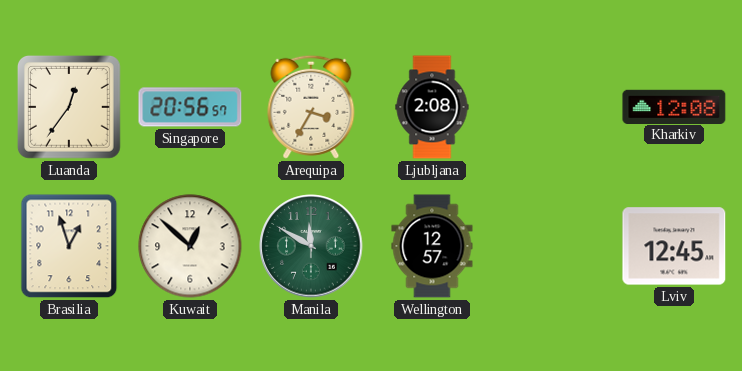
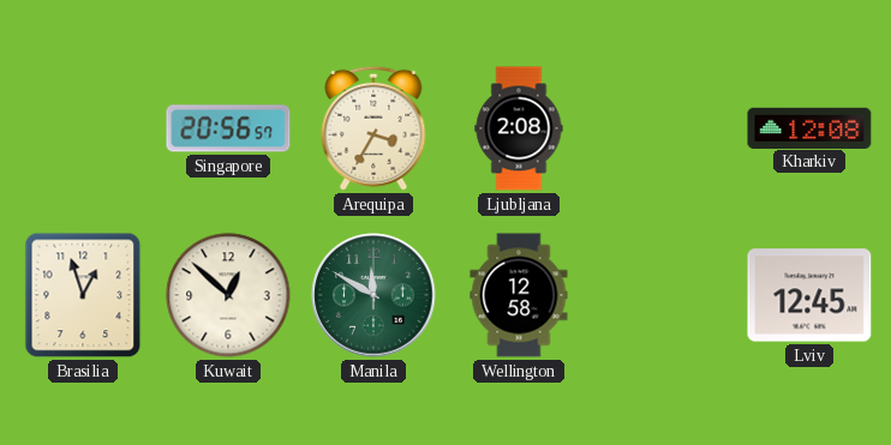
Luanda: 12:36 -> none
Wellington: 12:57 -> 12:58
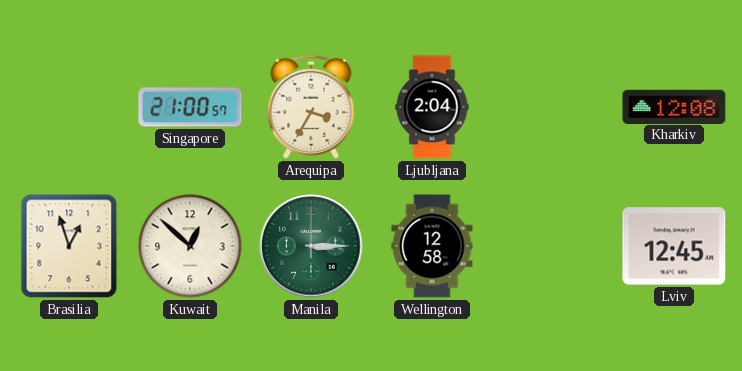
Singapore: 20:56 -> 21:00
Ljubljana: 2:08 -> 2:04
Manila: 11:50 -> 3:15
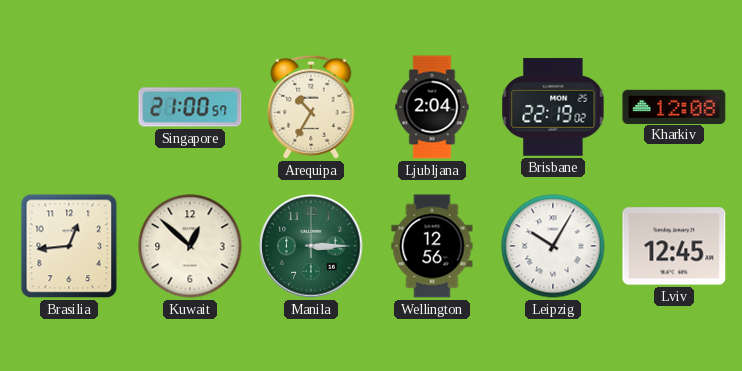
Arequipa: 3:35 -> 10:35
Brisbane: none -> 22:19
Brasilia: 12:57 -> 12:44
Wellington: 12:58 -> 12:56
Leipzig: none -> 10:05
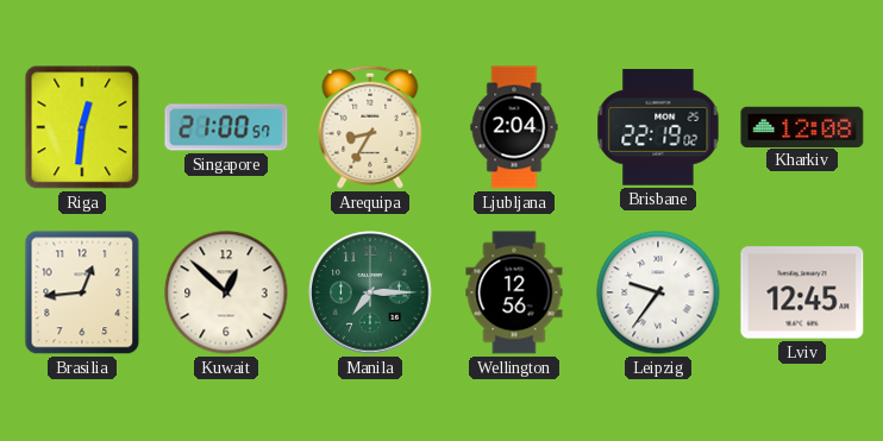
Riga: none -> 12:31
Arequipa: 10:35 -> 8:35
Manila: 3:15 -> 7:15
Leipzig: 10:05 -> 9:36
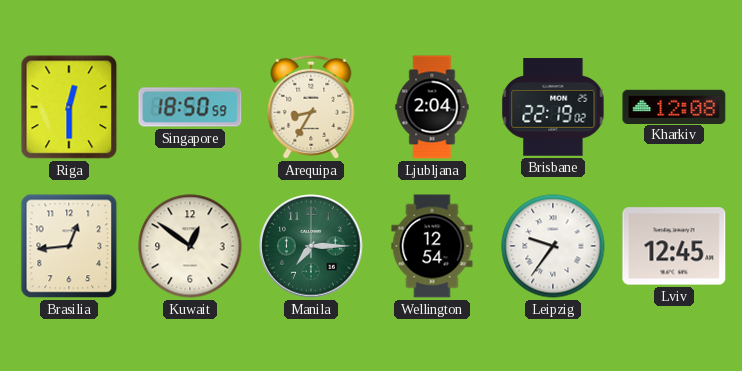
Riga: 12:31 -> 12:30
Singapore: 21:00 -> 18:50
Kuwait: 12:52 -> 12:51
Wellington: 12:56 -> 12:54
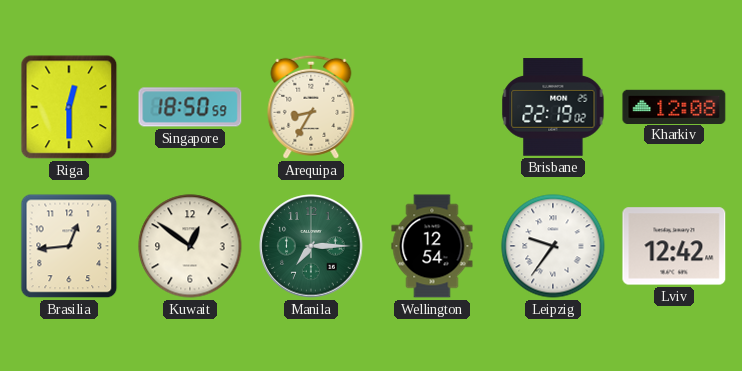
Ljubljana: 2:04 -> none
Lviv: 12:45 -> 12:42
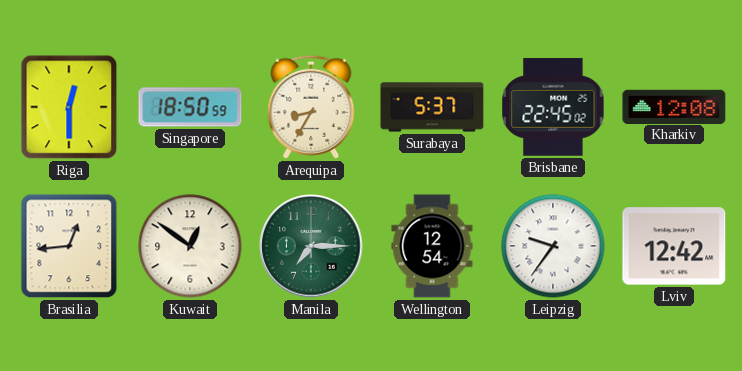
Surabaya: none -> 5:37
Brisbane: 22:19 -> 22:45
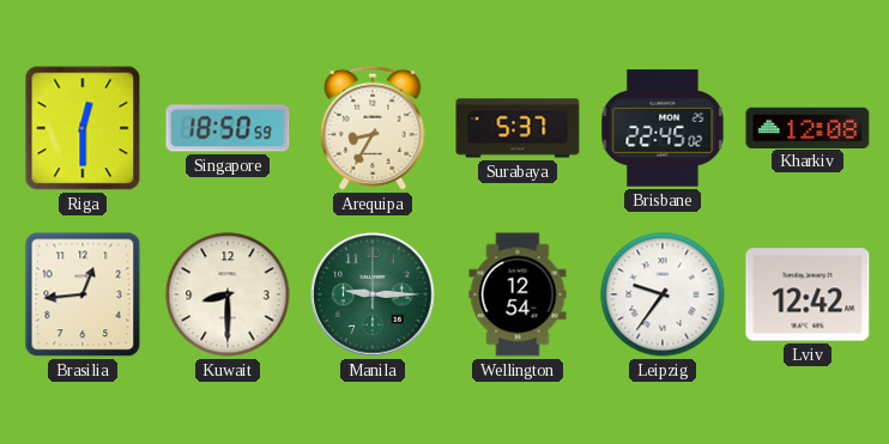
Kuwait: 12:51 -> 8:30
Manila: 7:15 -> 9:15
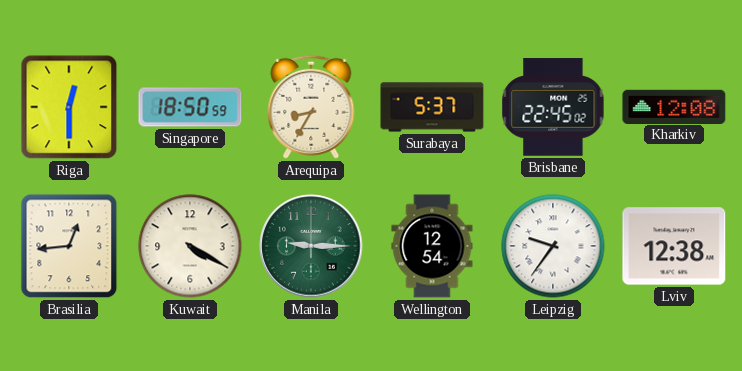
Kuwait: 8:30 -> 4:20
Lviv: 12:42 -> 12:38
